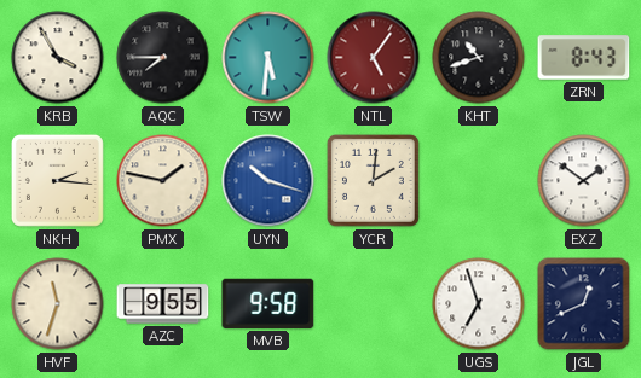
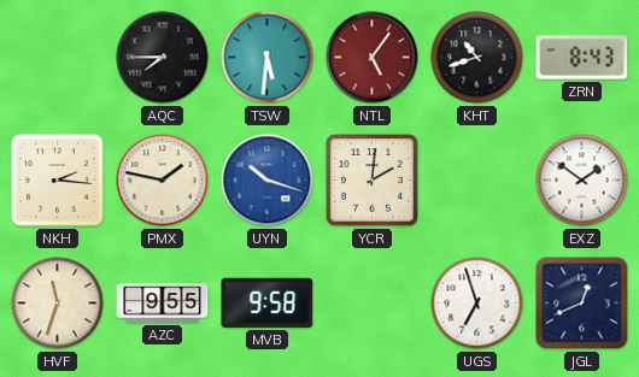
KRB: 3:55 -> none
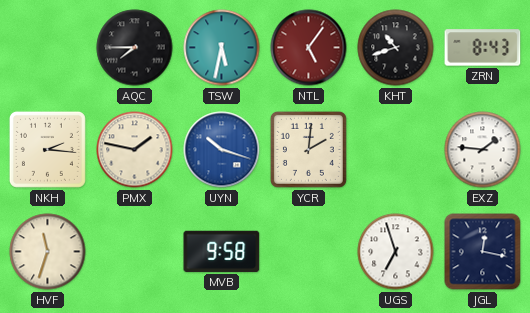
TSW: 5:31 -> 5:32
EXZ: 1:51 -> 1:46
AZC: 9:55 -> none
JGL: 12:41 -> 12:17
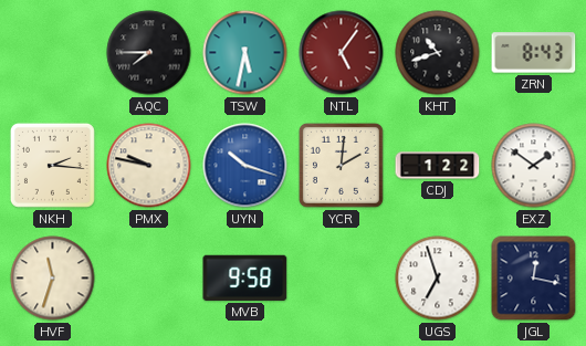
PMX: 1:47 -> 9:47
CDJ: none -> 1:22
EXZ: 1:46 -> 1:51
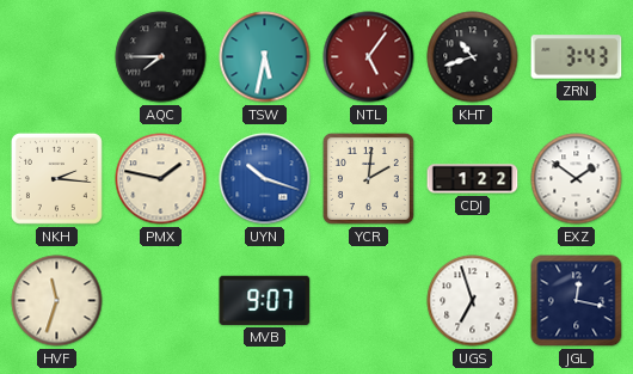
ZRN: 8:43 -> 3:43
PMX: 9:47 -> 1:47
MVB: 9:58 -> 9:07
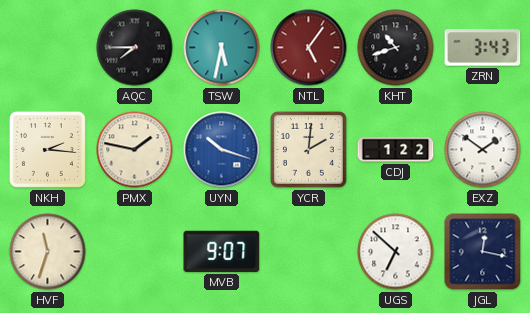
UGS: 6:57 -> 6:52
